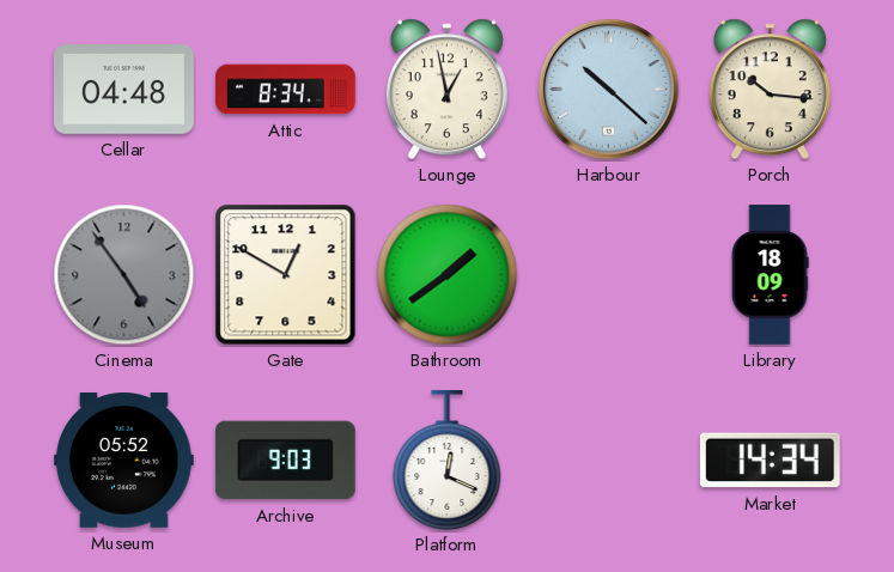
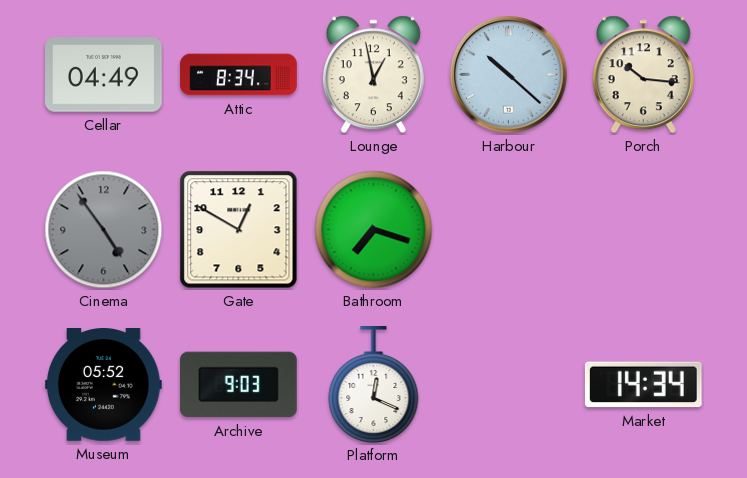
Cellar: 04:48 -> 04:49
Bathroom: 1:39 -> 7:18
Library: 18:09 -> none
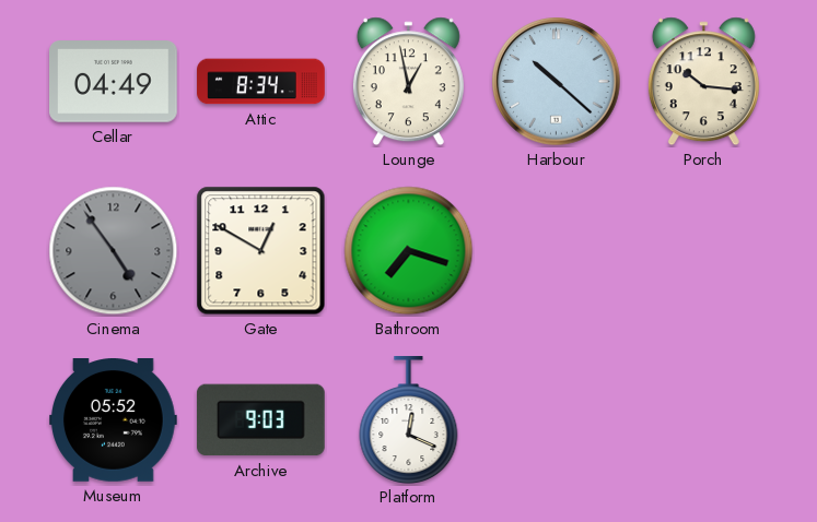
Market: 14:34 -> none
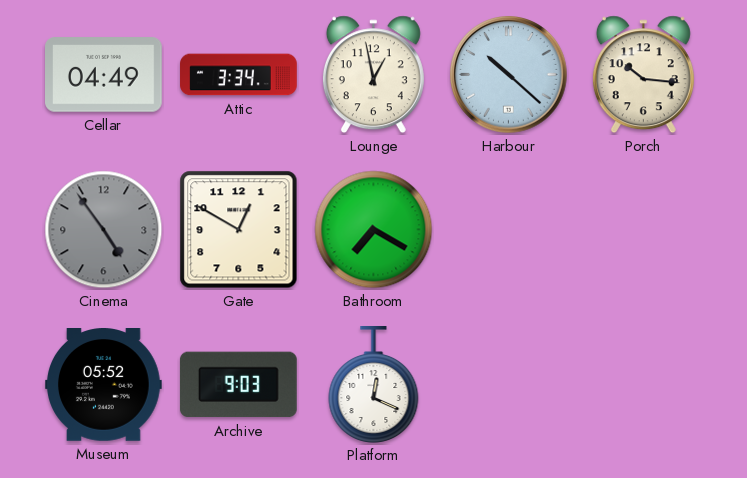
Attic: 8:34 -> 3:34
Bathroom: 7:18 -> 7:20
